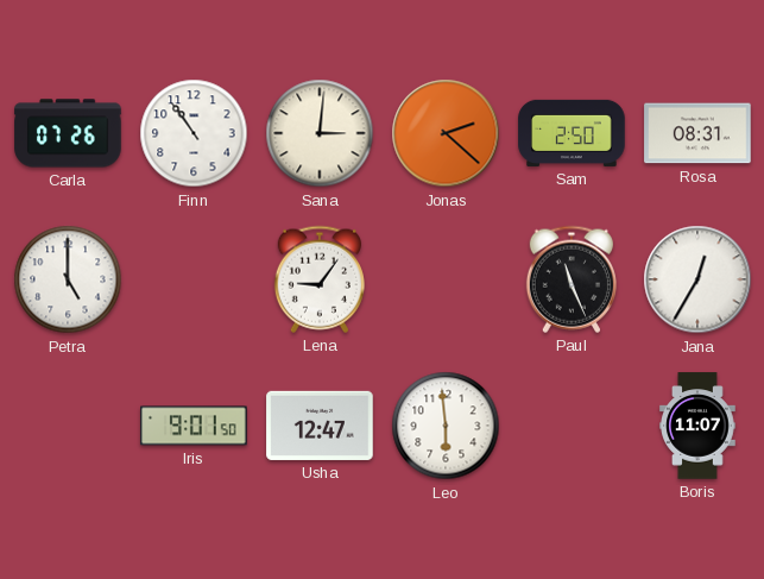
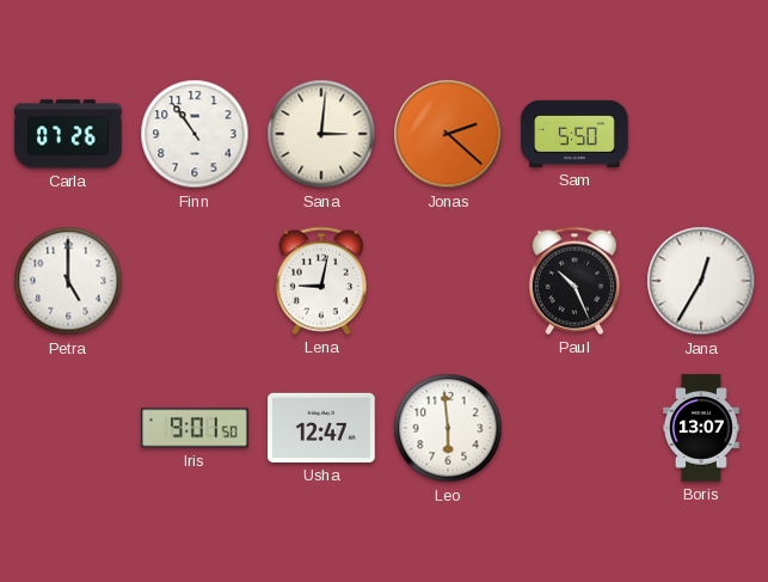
Sam: 2:50 -> 5:50
Rosa: 08:31 -> none
Lena: 9:06 -> 9:02
Paul: 11:26 -> 10:26
Boris: 11:07 -> 13:07
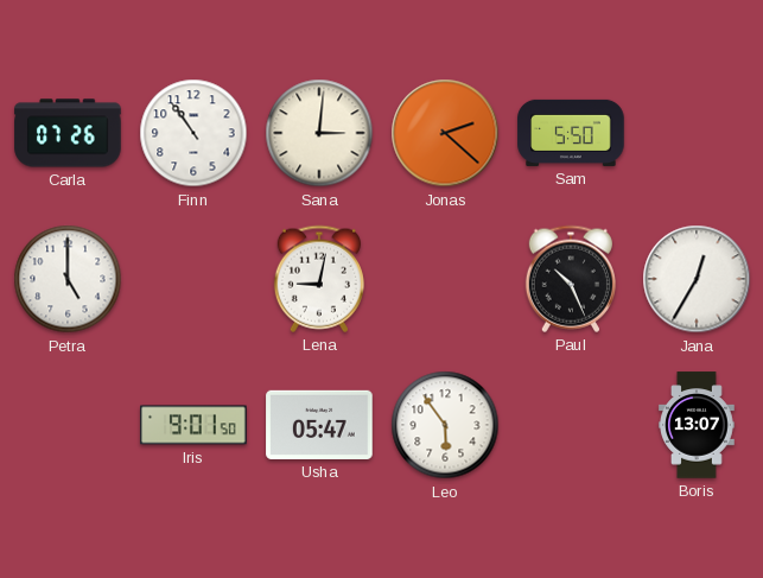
Usha: 12:47 -> 05:47
Leo: 5:59 -> 5:54
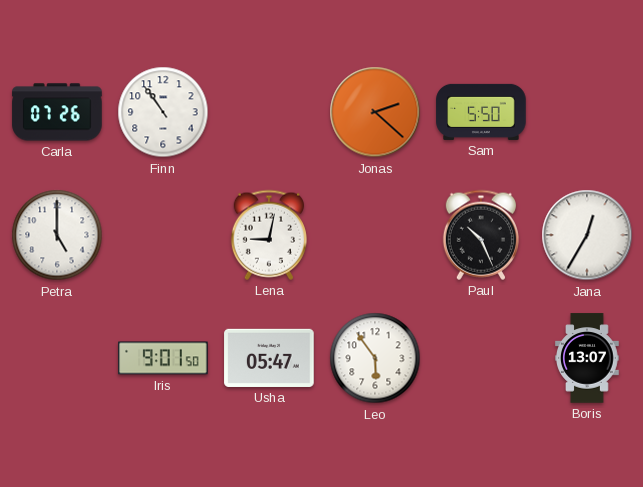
Sana: 3:01 -> none
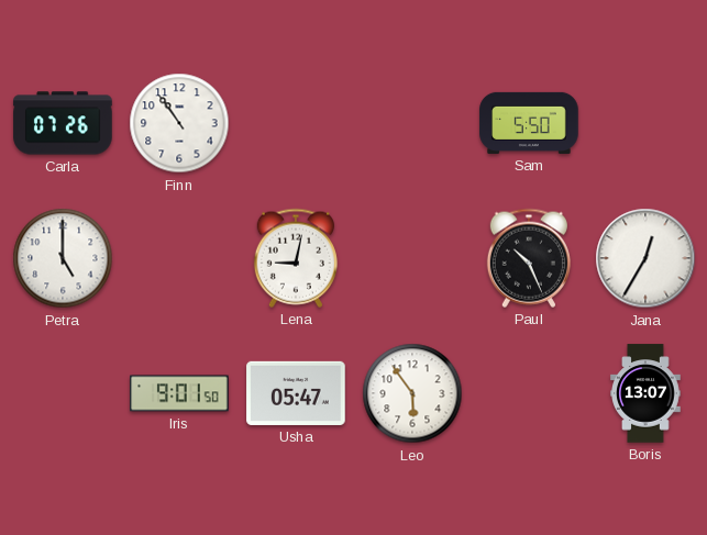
Jonas: 2:22 -> none
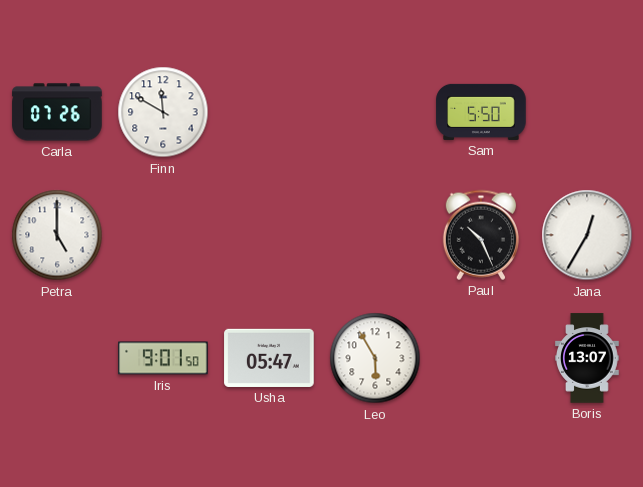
Finn: 10:54 -> 11:50
Lena: 9:02 -> none
Leo: 5:54 -> 5:55
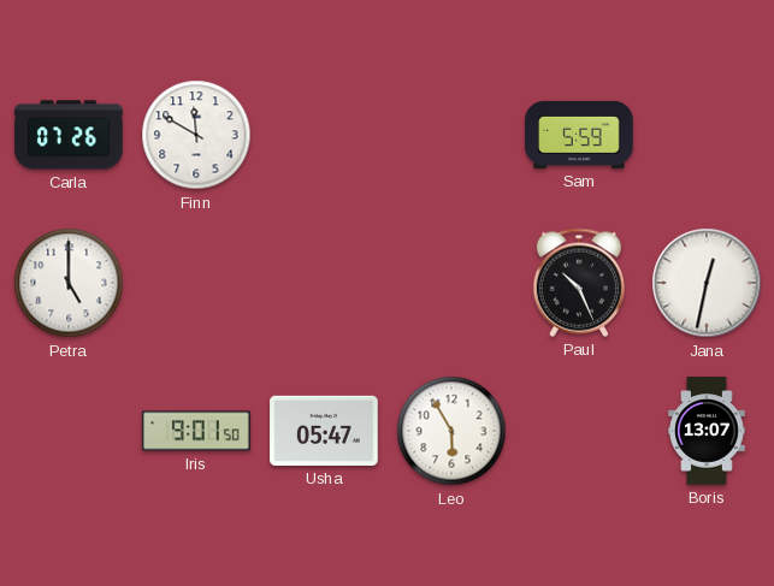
Sam: 5:50 -> 5:59
Jana: 12:35 -> 12:32
